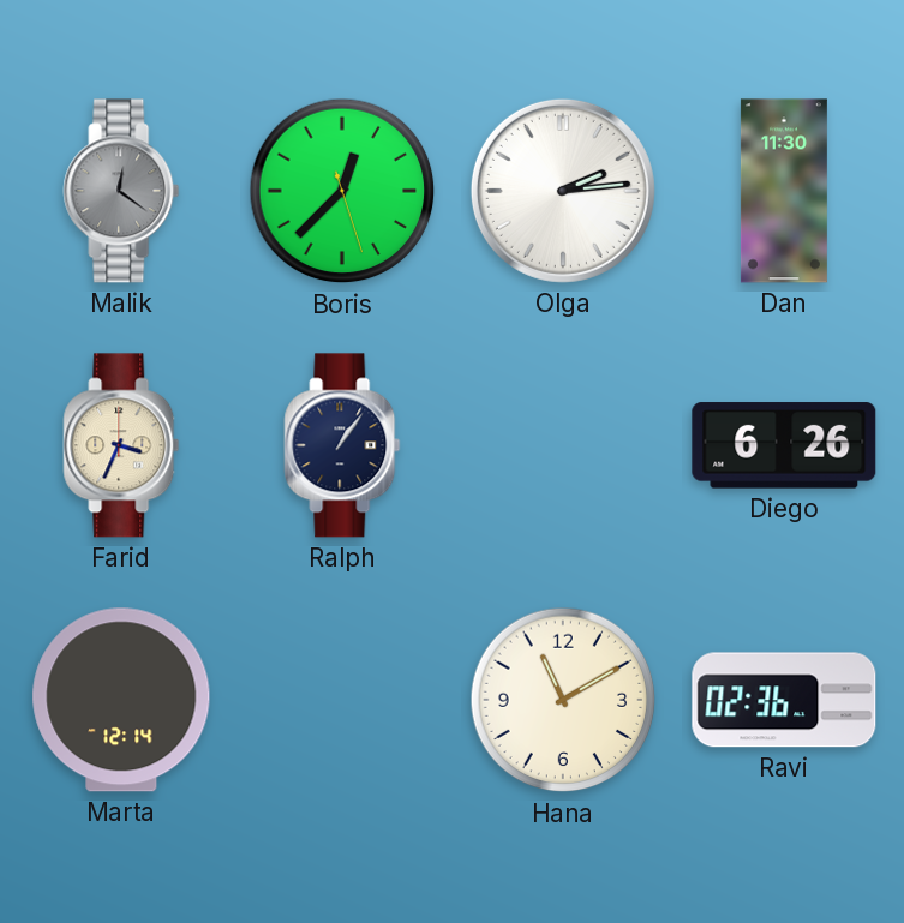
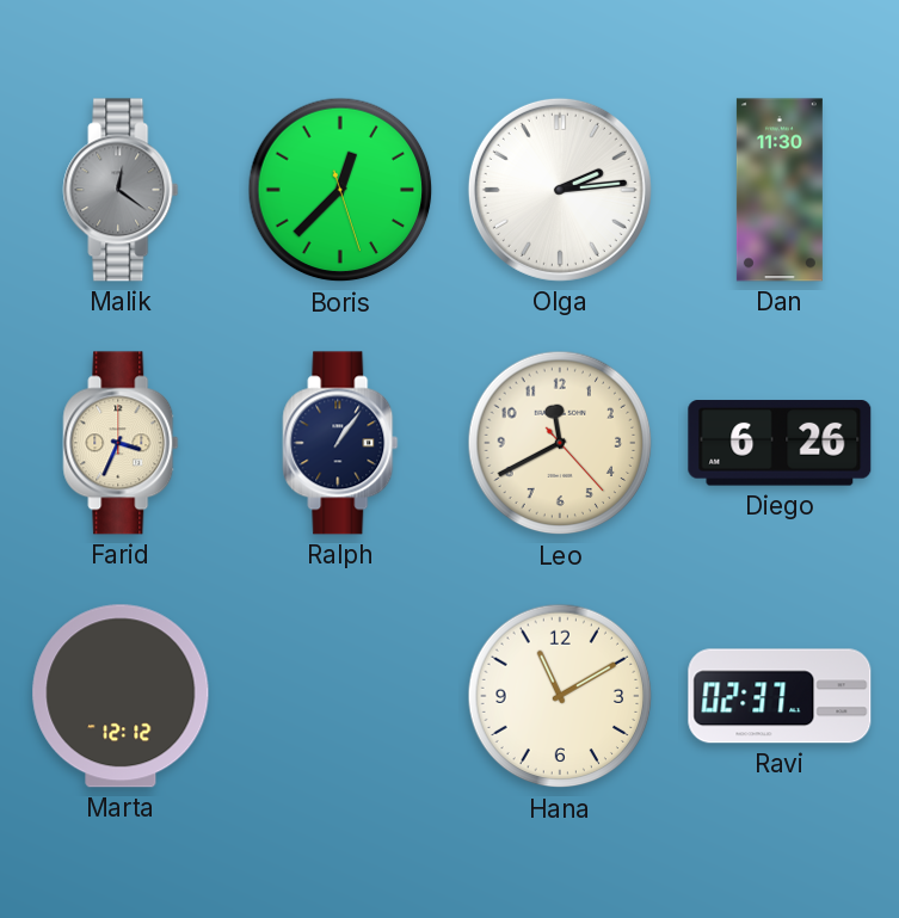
Leo: none -> 11:40
Marta: 12:14 -> 12:12
Ravi: 02:36 -> 02:37
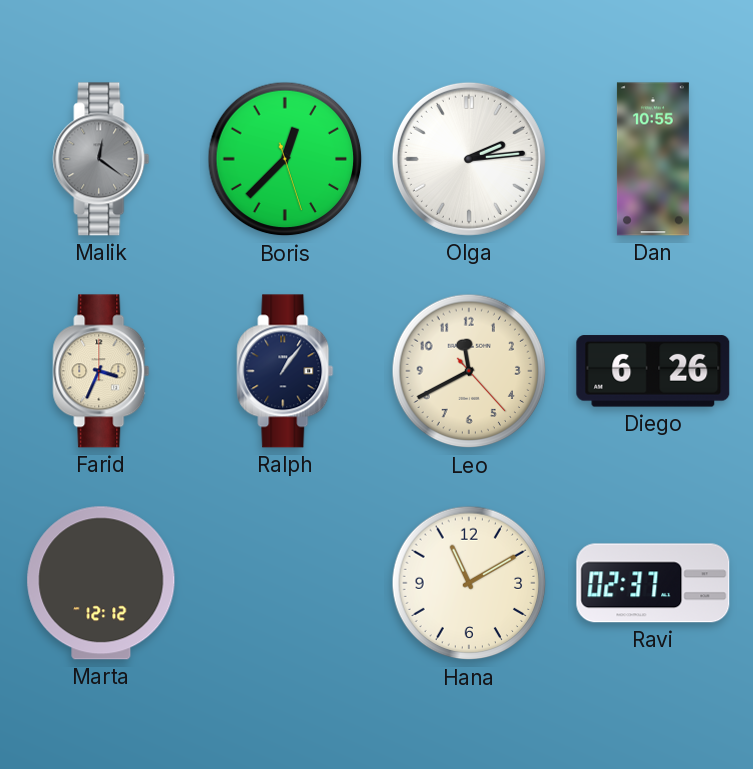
Dan: 11:30 -> 10:55
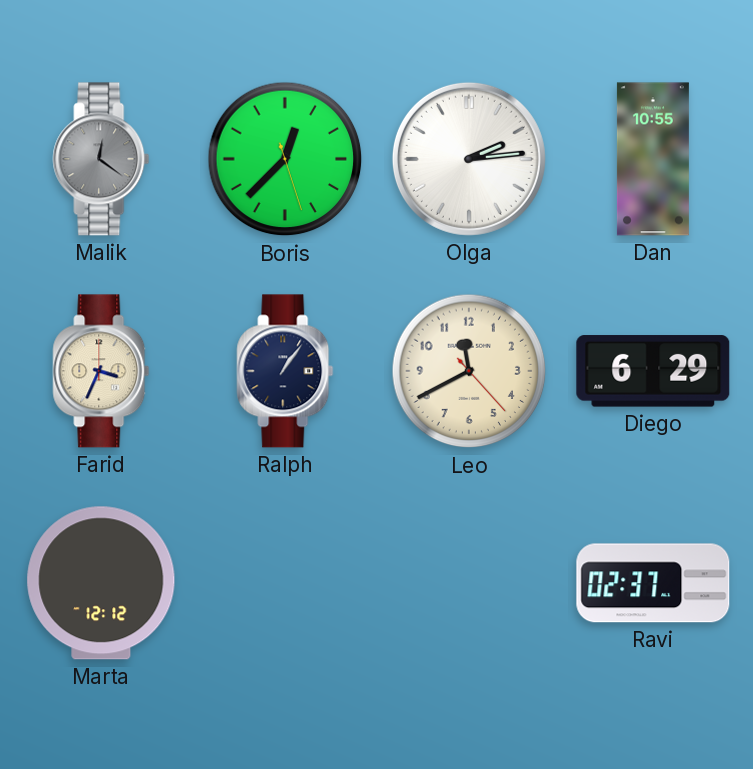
Diego: 6:26 -> 6:29
Hana: 11:10 -> none
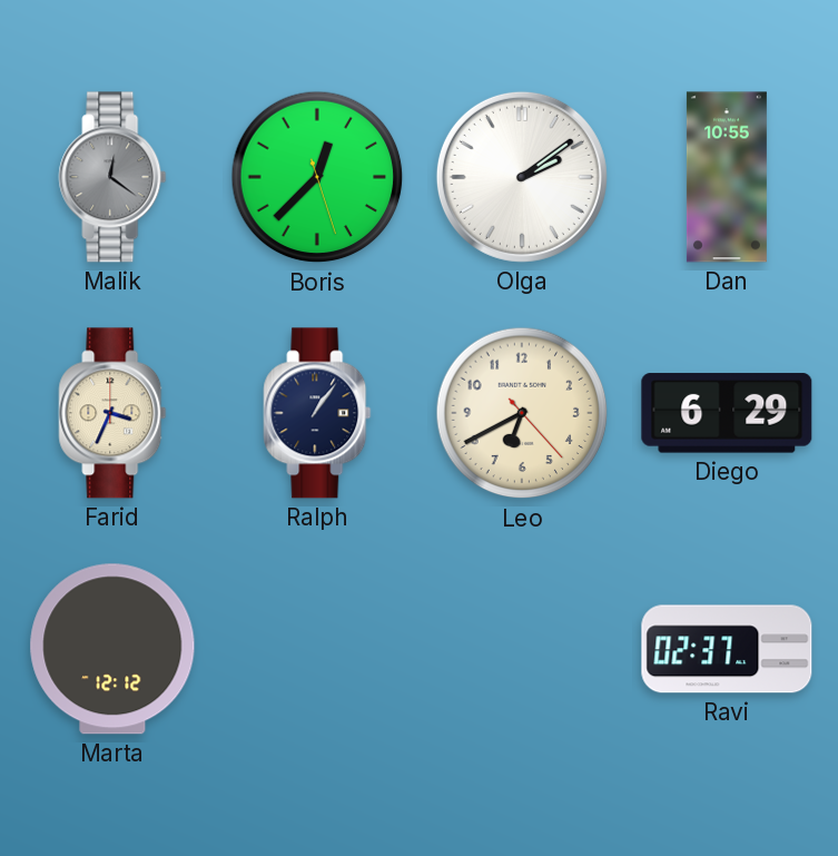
Olga: 2:14 -> 2:09
Leo: 11:40 -> 6:40
